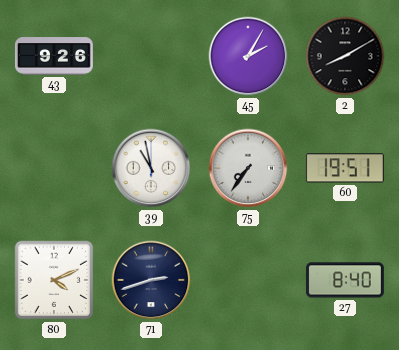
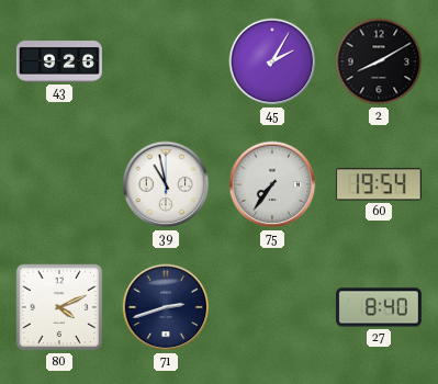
60: 19:51 -> 19:54
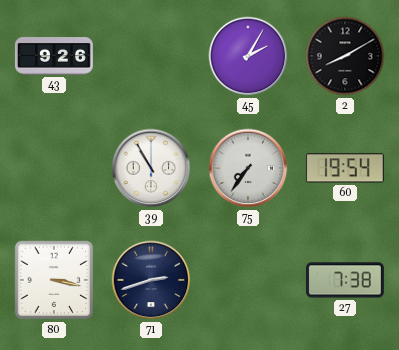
39: 10:58 -> 10:55
80: 4:11 -> 3:17
27: 8:40 -> 7:38
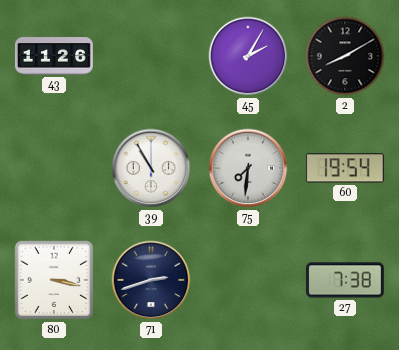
43: 9:26 -> 11:26
75: 7:36 -> 7:31
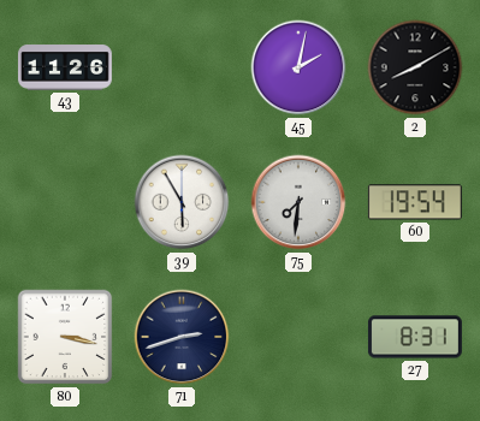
45: 2:05 -> 2:02
39: 10:55 -> 5:55
27: 7:38 -> 8:31
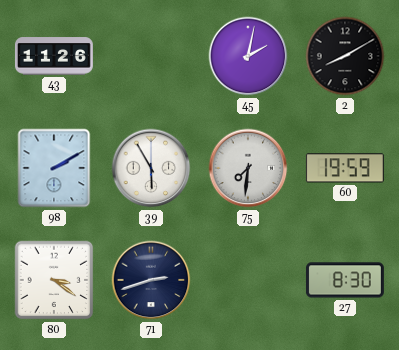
98: none -> 2:10
60: 19:54 -> 19:59
80: 3:17 -> 3:21
27: 8:31 -> 8:30
